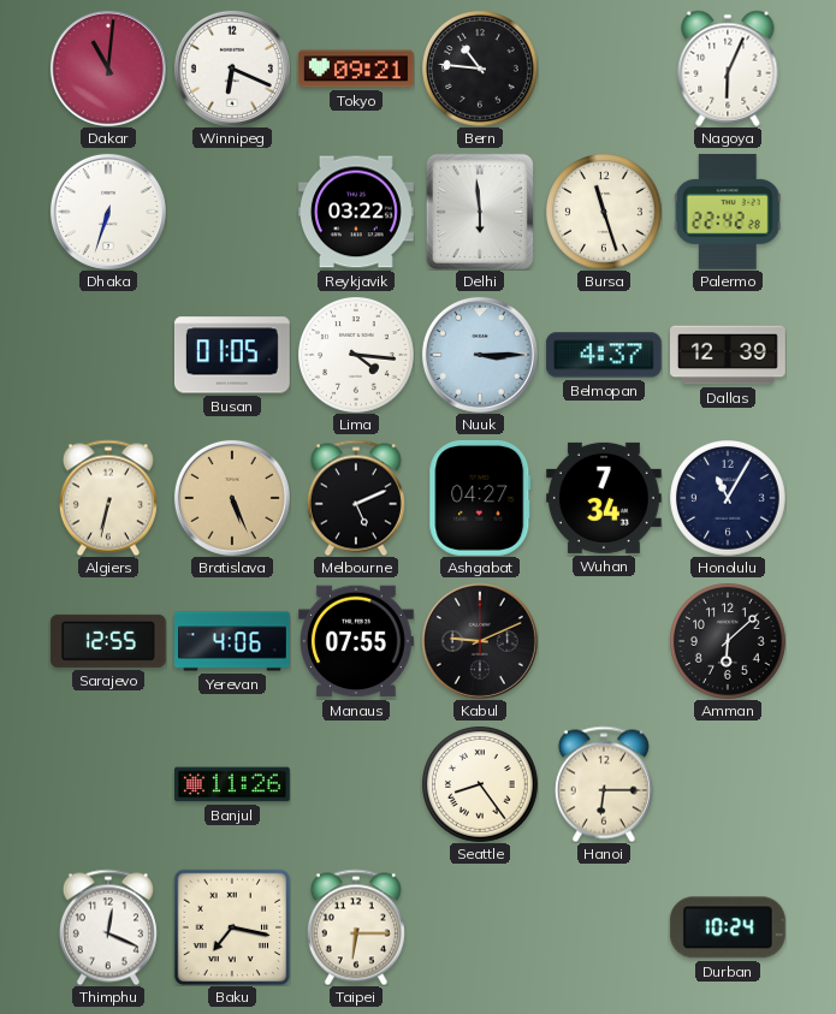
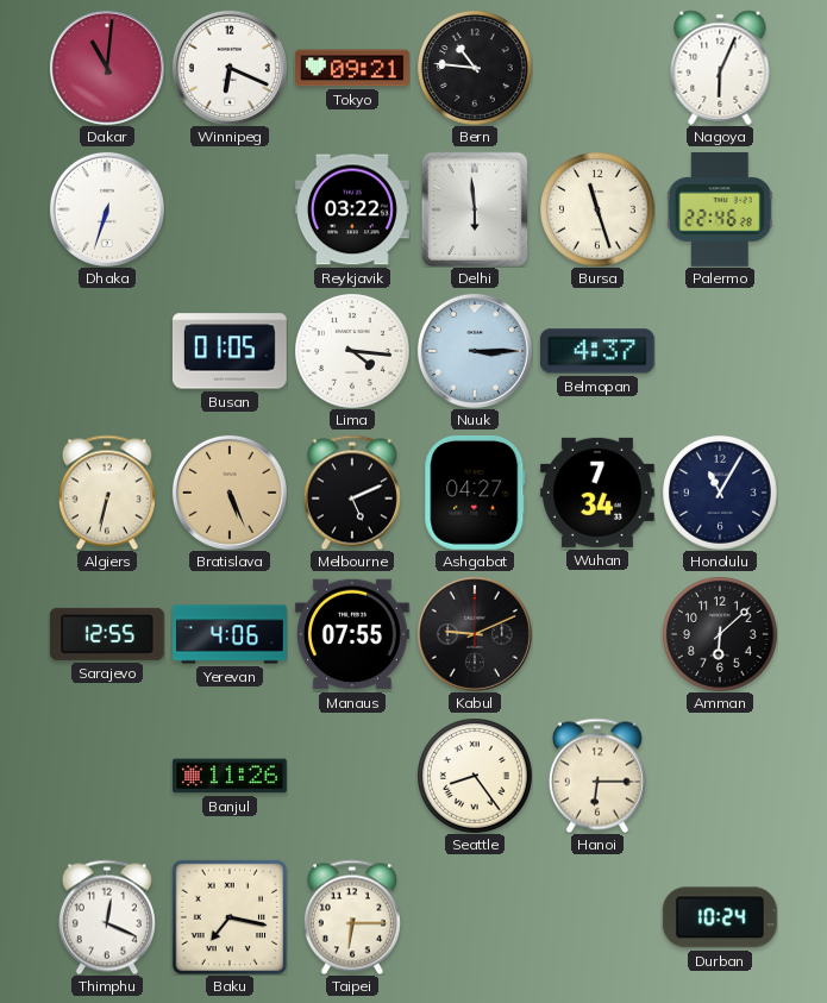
Palermo: 22:42 -> 22:46
Dallas: 12:39 -> none
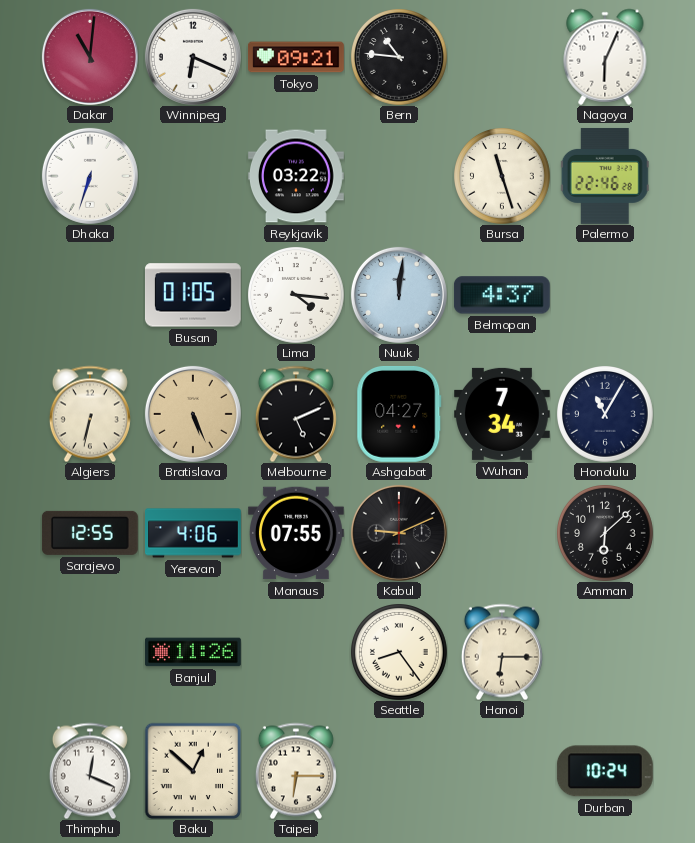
Delhi: 5:59 -> none
Nuuk: 3:15 -> 12:01
Baku: 7:17 -> 12:52
